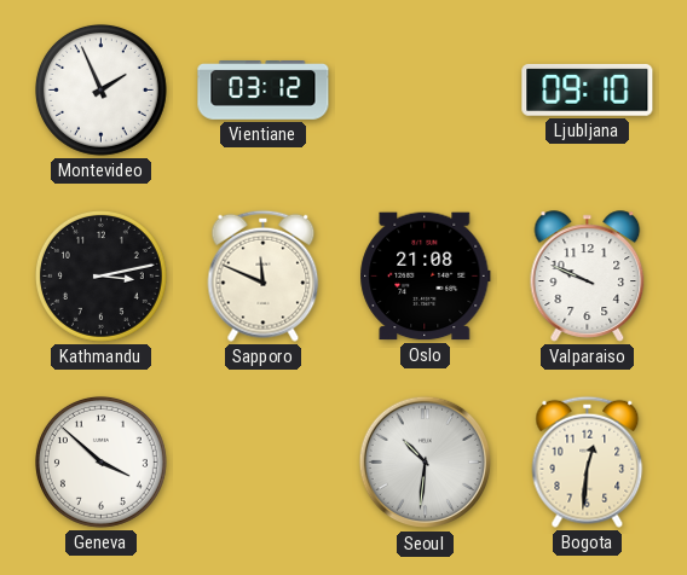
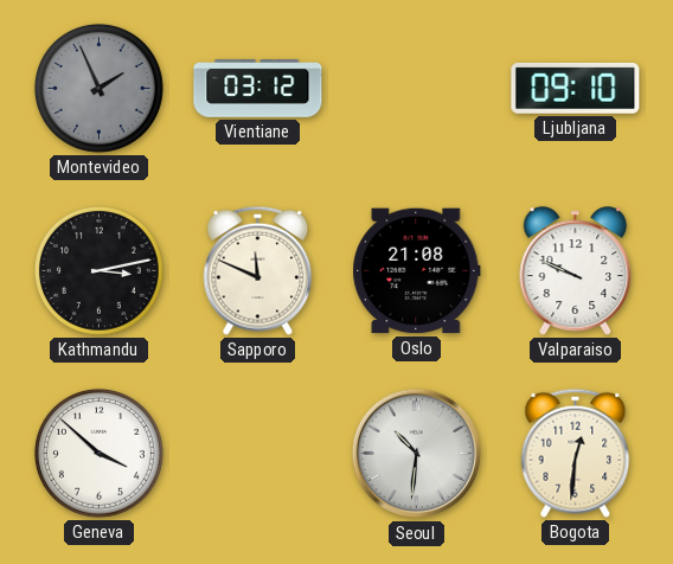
Montevideo dial: white -> grey
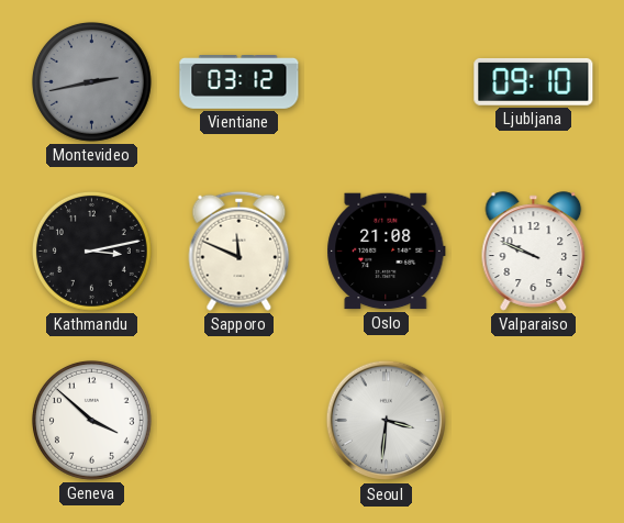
Montevideo: 1:56 -> 2:43
Seoul: 10:31 -> 3:31
Bogota: 12:31 -> none
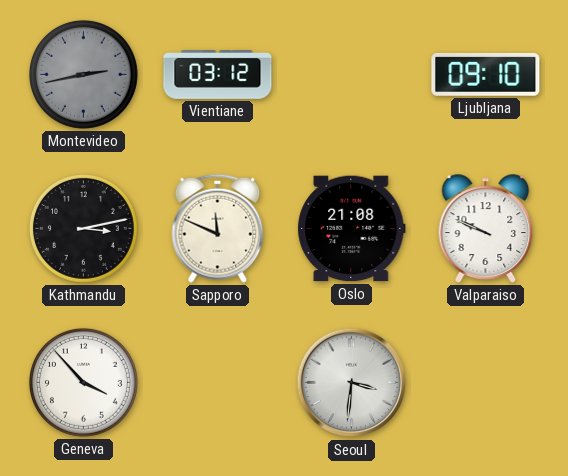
Geneva: 3:52 -> 3:53
